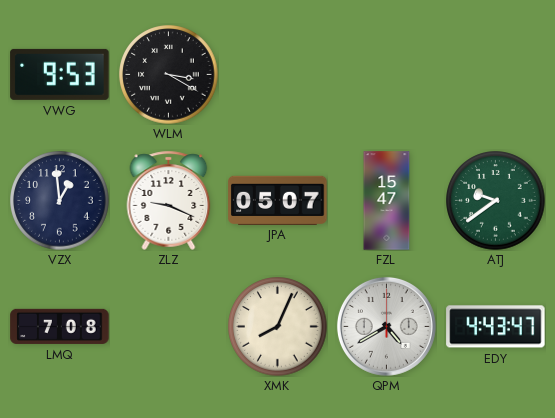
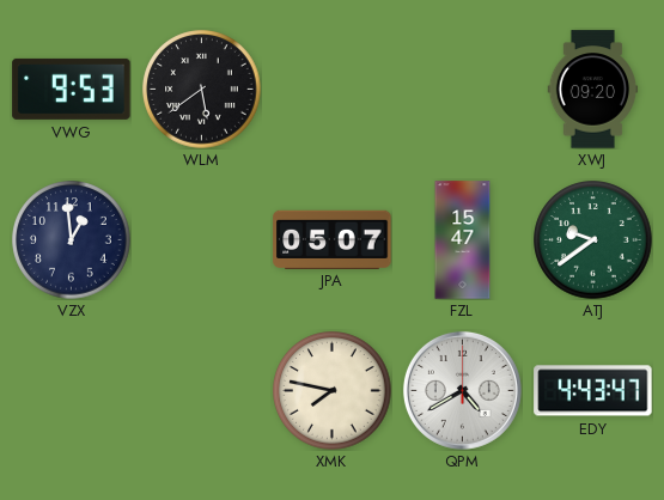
WLM: 3:20 -> 5:39
XWJ: none -> 09:20
ZLZ: 9:19 -> none
LMQ: 7:08 -> none
XMK: 8:04 -> 7:47
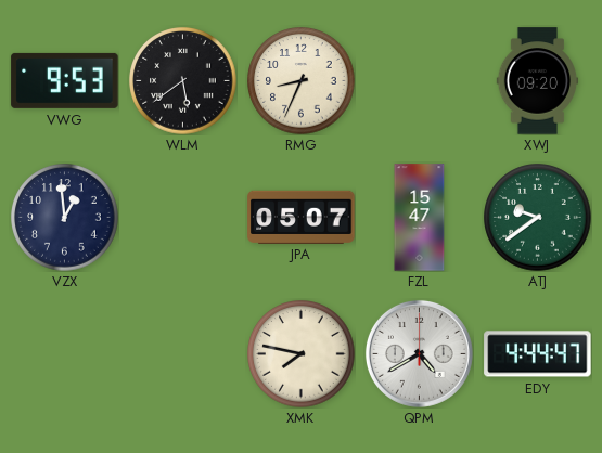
RMG: none -> 8:34
EDY: 4:43 -> 4:44
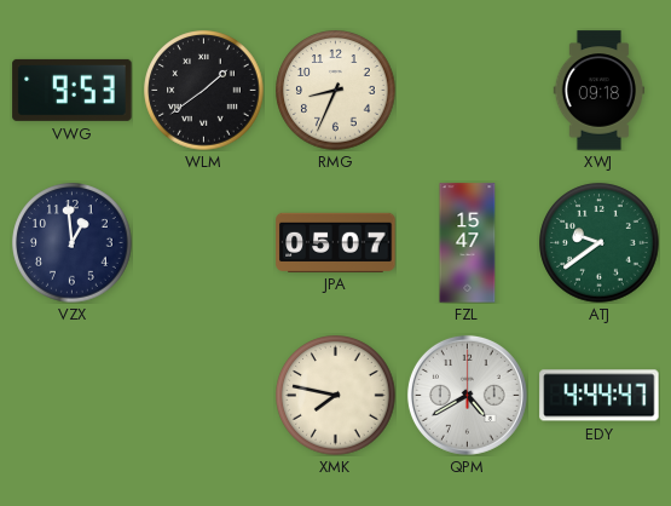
WLM: 5:39 -> 1:39
XWJ: 09:20 -> 09:18
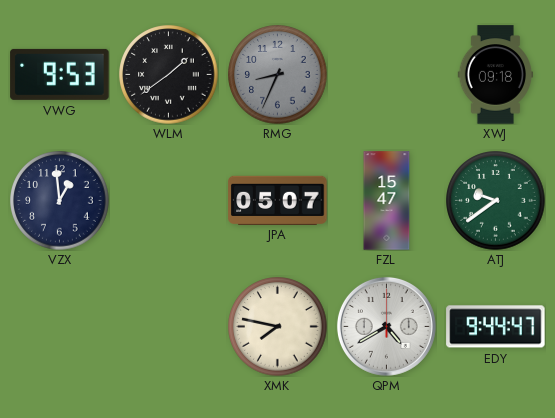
RMG dial: cream -> grey
EDY: 4:44 -> 9:44
